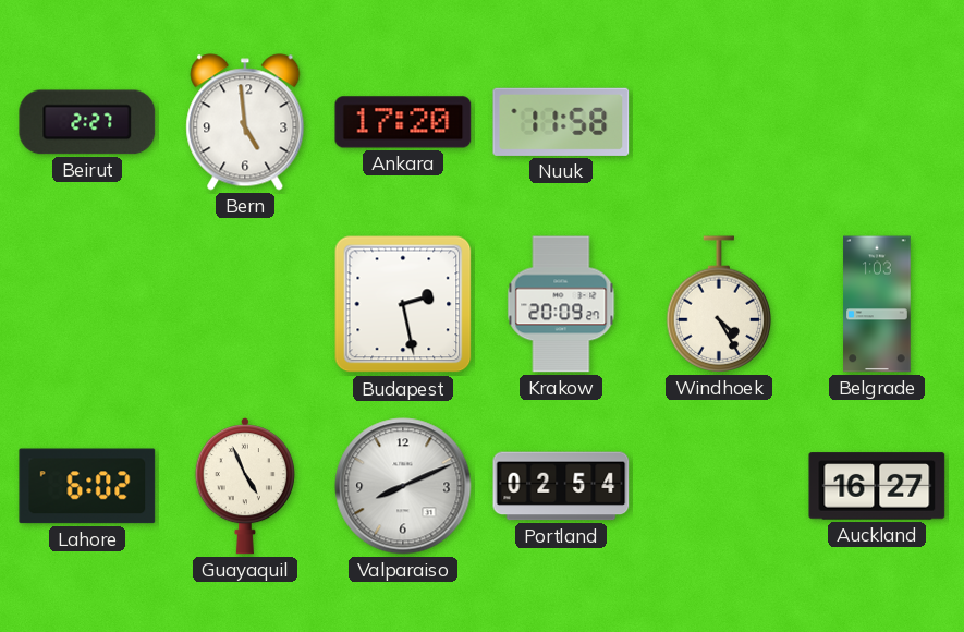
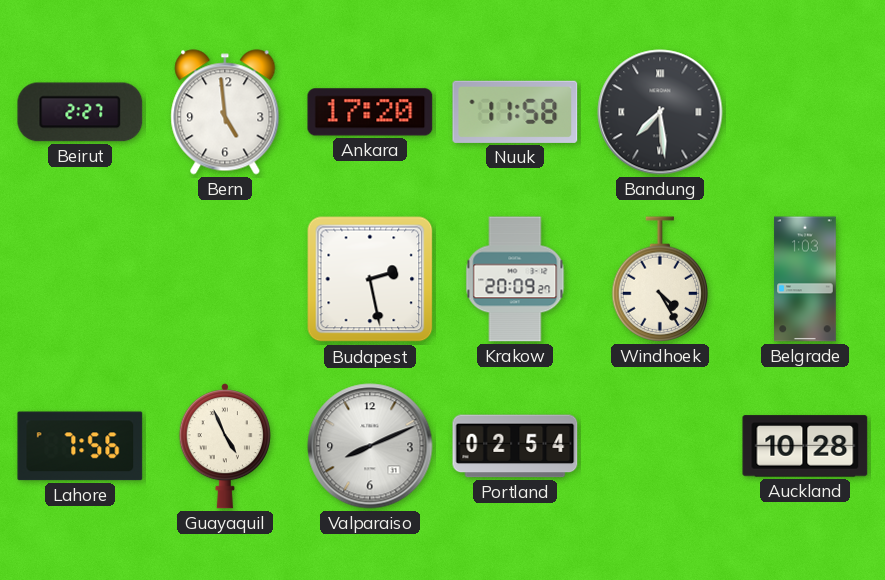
Bandung: none -> 7:29
Lahore: 6:02 -> 7:56
Auckland: 16:27 -> 10:28
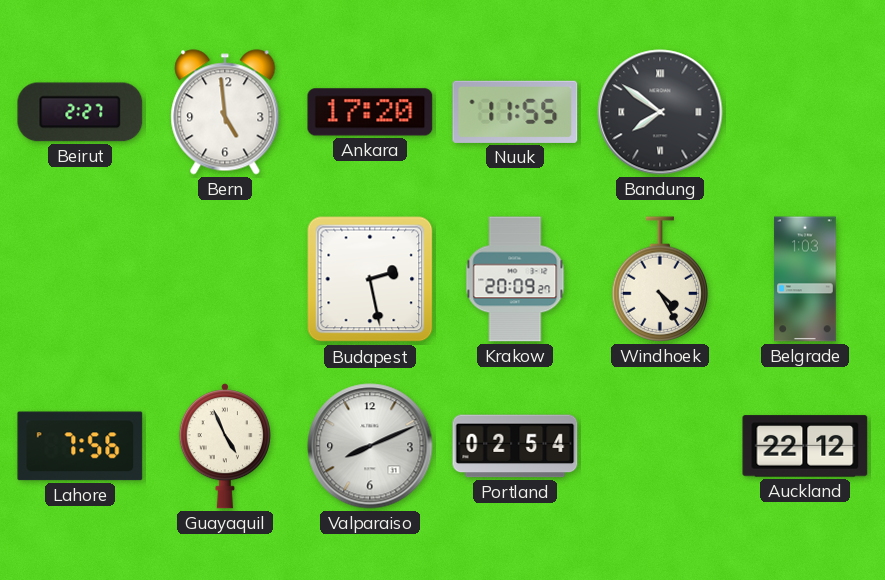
Nuuk: 11:58 -> 11:55
Bandung: 7:29 -> 7:51
Auckland: 10:28 -> 22:12
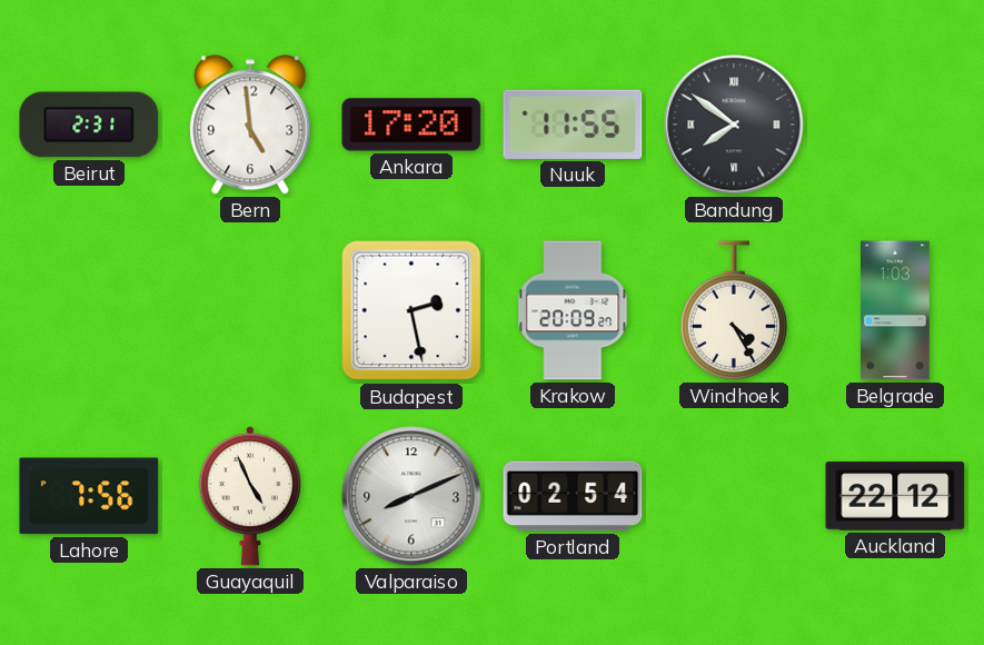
Beirut: 2:27 -> 2:31
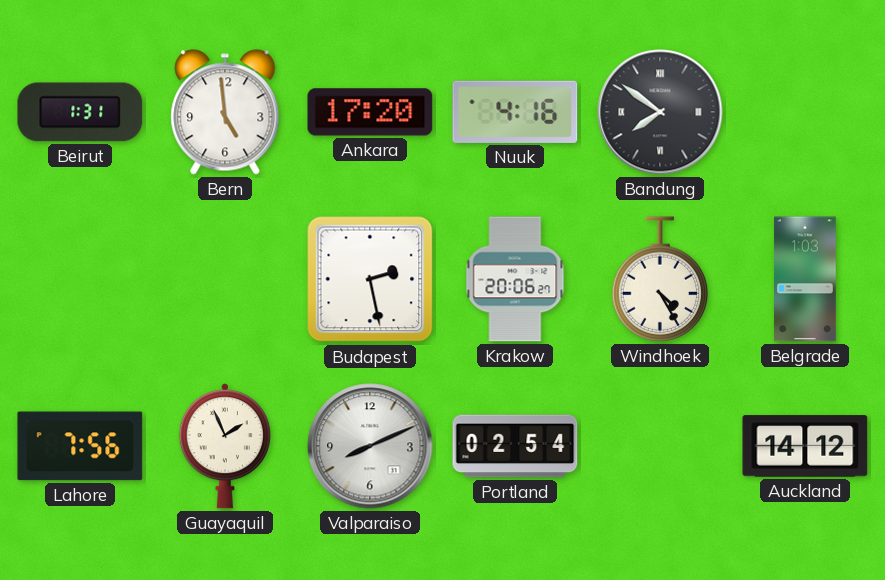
Beirut: 2:31 -> 1:31
Nuuk: 11:55 -> 4:16
Krakow: 20:09 -> 20:06
Guayaquil: 4:56 -> 1:56
Auckland: 22:12 -> 14:12
